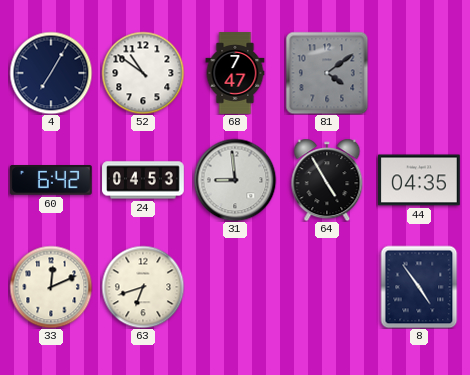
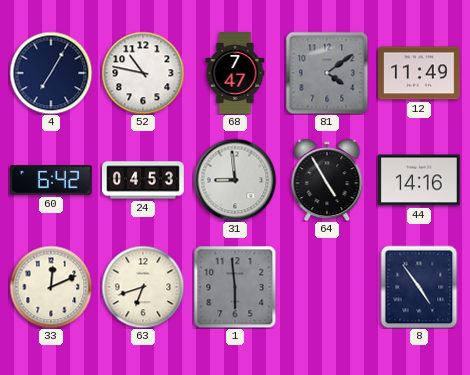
52: 10:51 -> 10:47
12: none -> 11:49
44: 04:35 -> 14:16
1: none -> 5:59
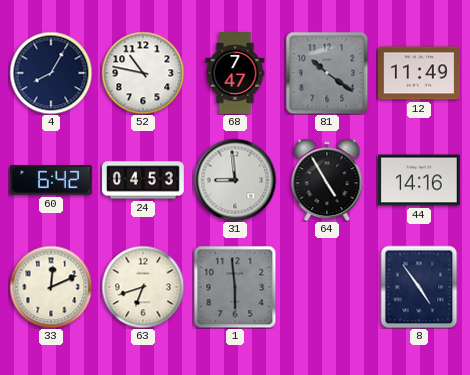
4: 7:05 -> 8:05
81: 4:09 -> 10:21
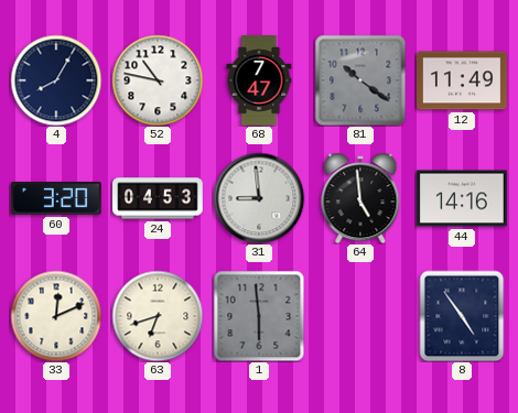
60: 6:42 -> 3:20
64: 4:55 -> 4:59
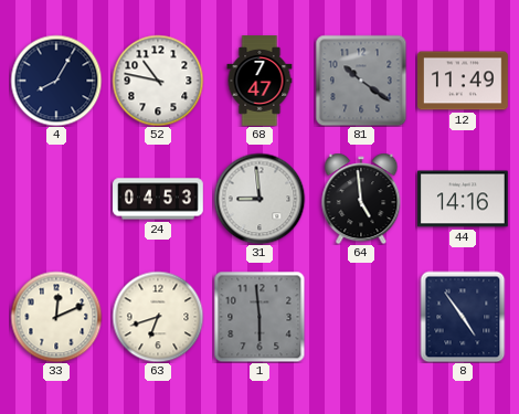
60: 3:20 -> none
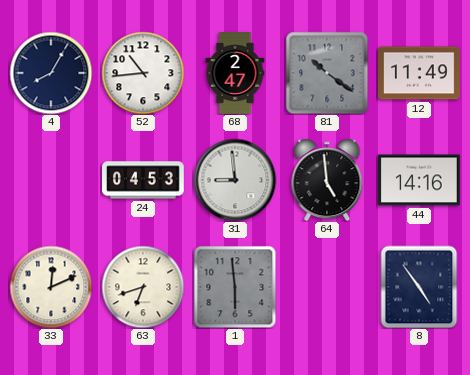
52: 10:47 -> 10:44
68: 7:47 -> 2:47
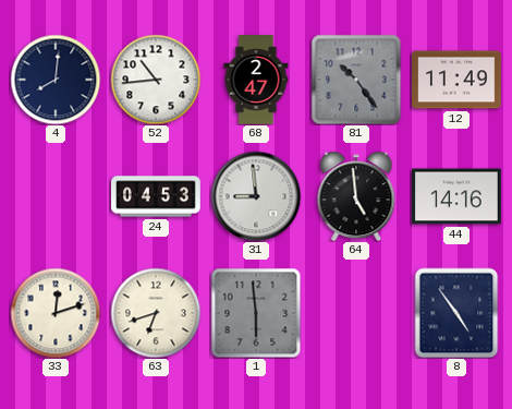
4: 8:05 -> 8:01
81: 10:21 -> 10:24
33: 12:11 -> 12:12
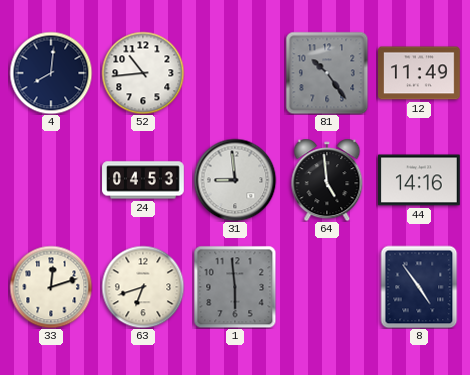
68: 2:47 -> none
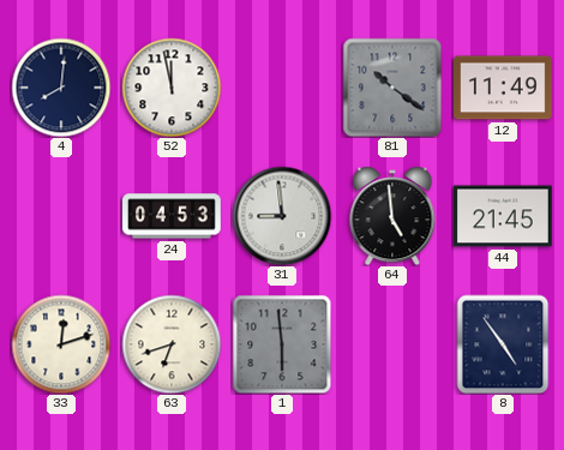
52: 10:44 -> 11:58
81: 10:24 -> 10:21
44: 14:16 -> 21:45
